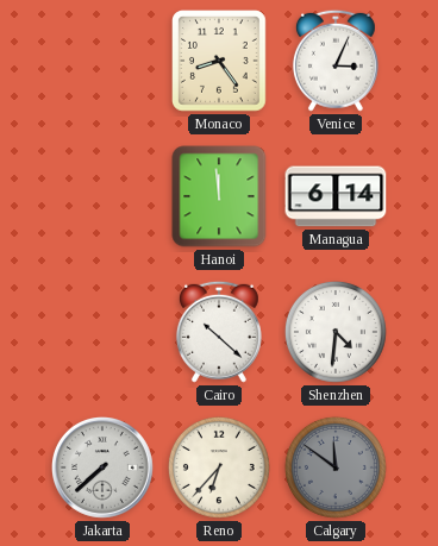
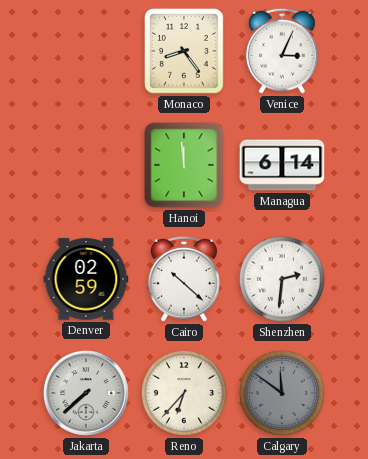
Denver: none -> 02:59
Shenzhen: 4:31 -> 2:31
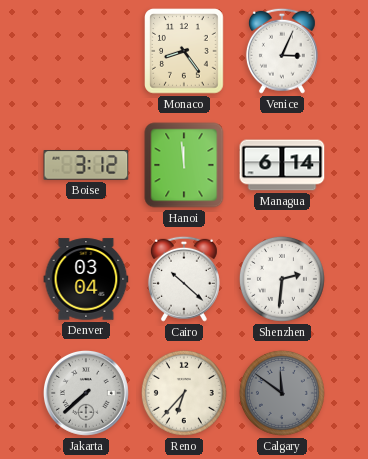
Boise: none -> 3:12
Denver: 02:59 -> 03:04
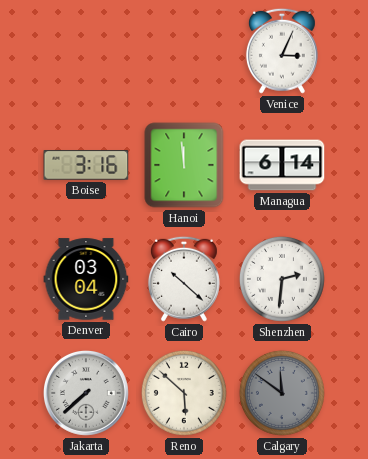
Monaco: 8:24 -> none
Boise: 3:12 -> 3:16
Reno: 6:37 -> 5:52
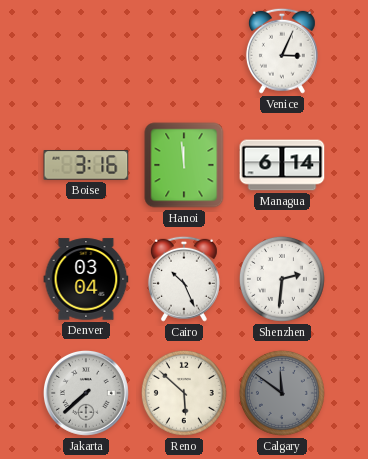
Cairo: 10:22 -> 10:26
